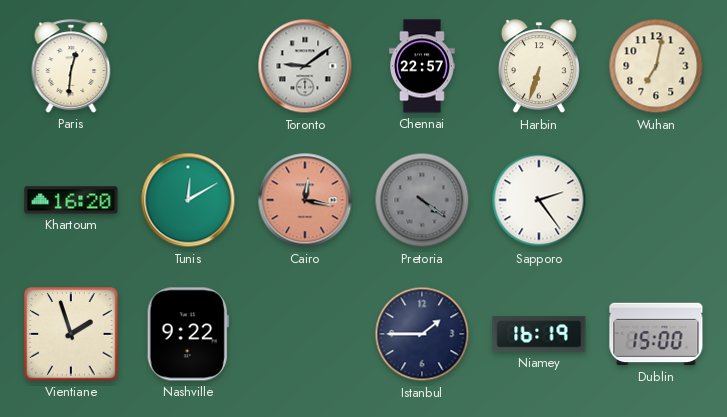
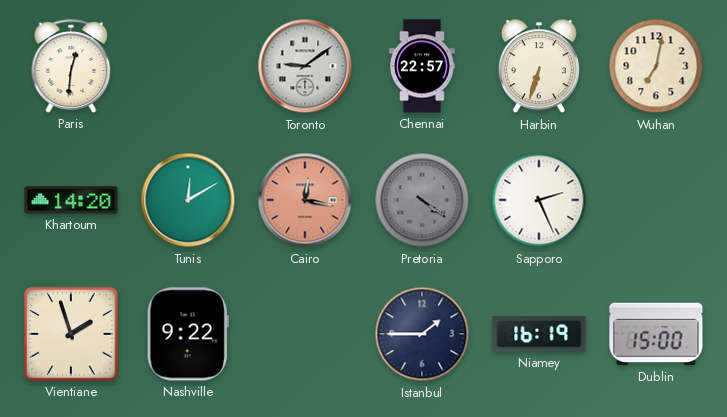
Khartoum: 16:20 -> 14:20
Sapporo: 2:24 -> 2:26
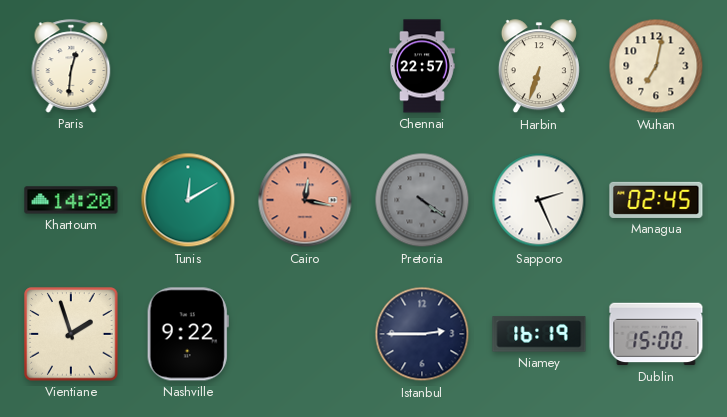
Toronto: 9:09 -> none
Managua: none -> 02:45
Istanbul: 1:45 -> 2:45
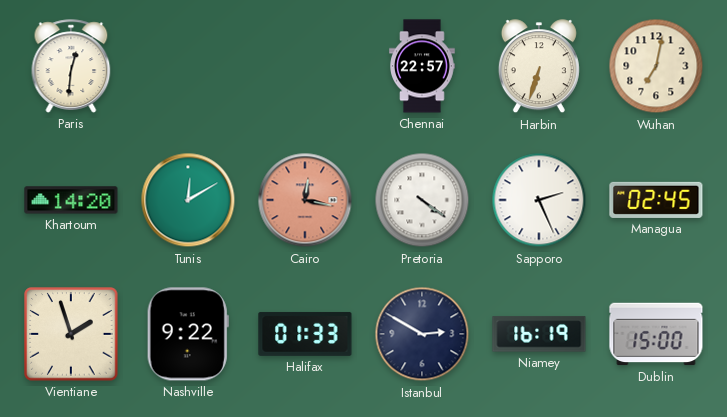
Pretoria dial: grey -> white
Halifax: none -> 01:33
Istanbul: 2:45 -> 2:50
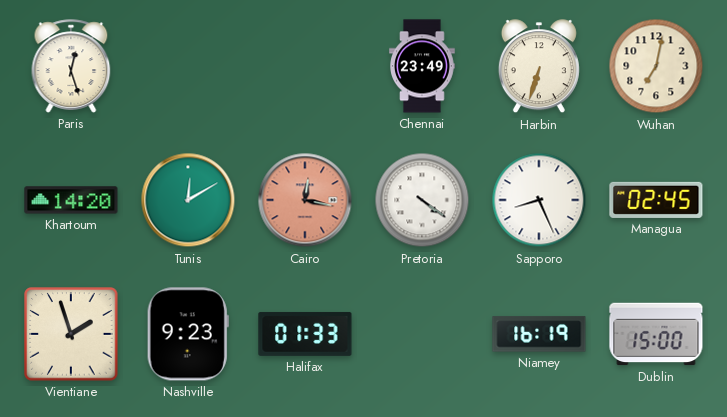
Paris: 12:31 -> 12:27
Chennai: 22:57 -> 23:49
Sapporo: 2:26 -> 8:26
Nashville: 9:22 -> 9:23
Istanbul: 2:50 -> none
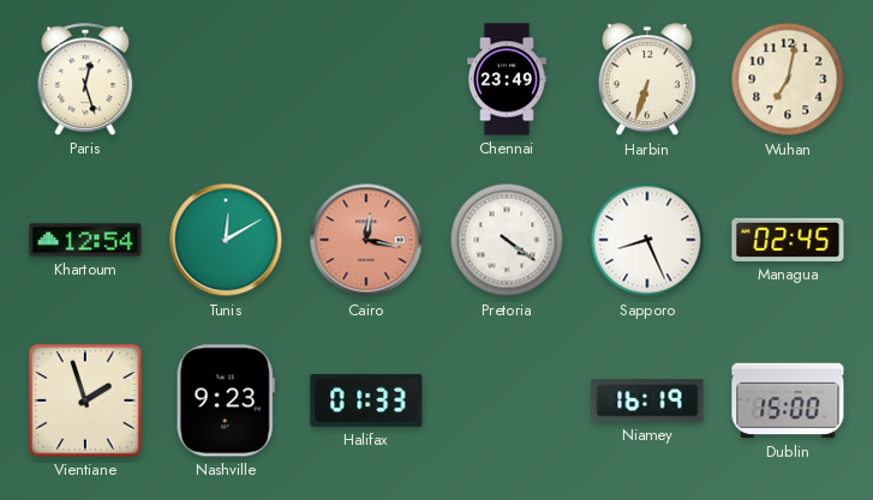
Khartoum: 14:20 -> 12:54
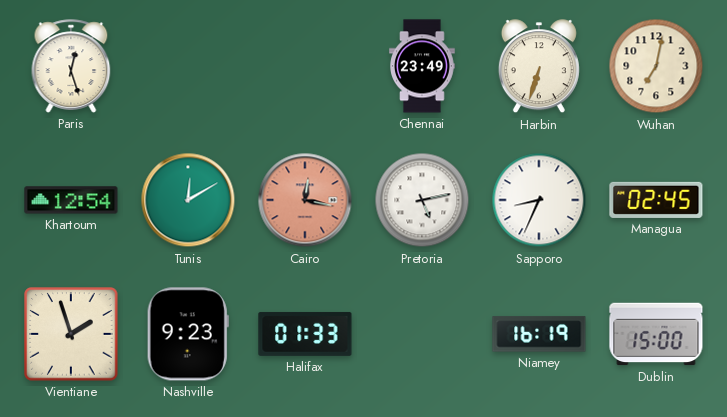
Pretoria: 4:21 -> 5:13
Sapporo: 8:26 -> 8:34
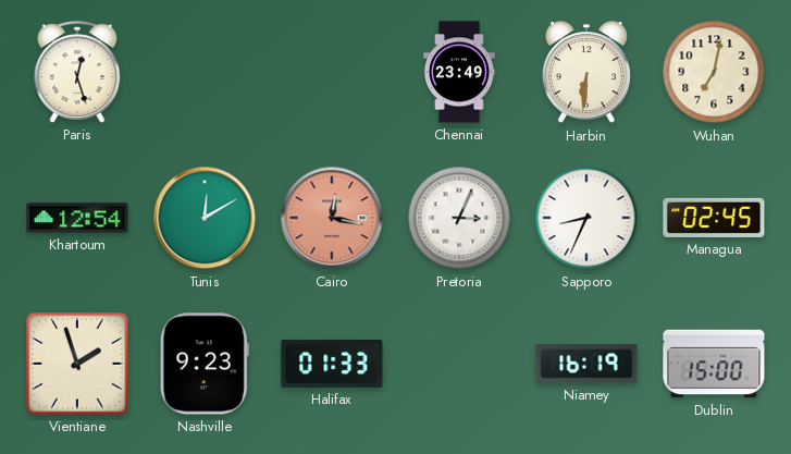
Harbin: 6:33 -> 6:31
Pretoria: 5:13 -> 3:04
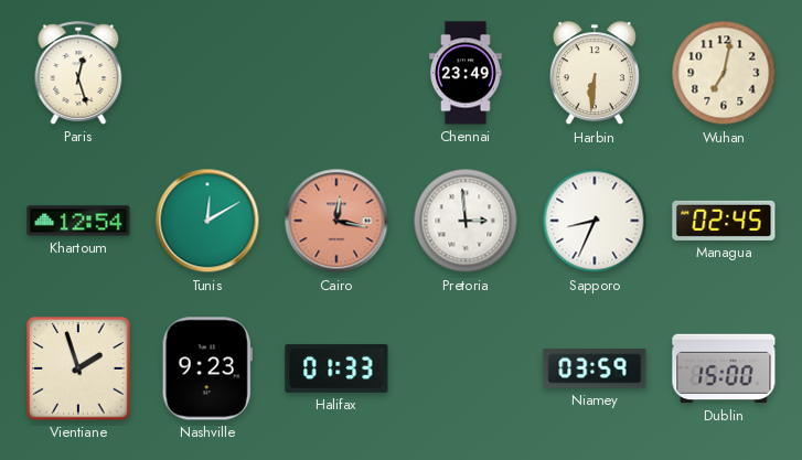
Pretoria: 3:04 -> 2:59
Niamey: 16:19 -> 03:59
